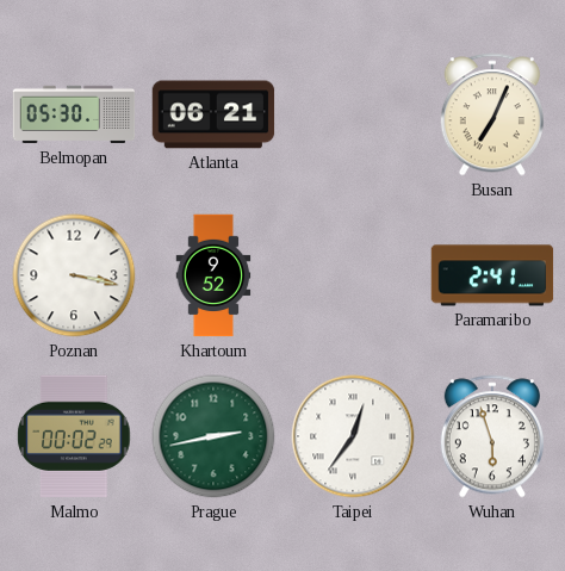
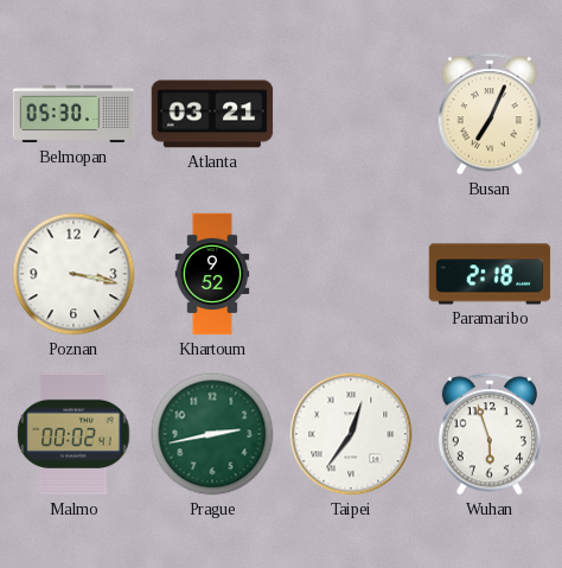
Atlanta: 06:21 -> 03:21
Paramaribo: 2:41 -> 2:18
Malmo: 00:02:29 -> 00:02:41
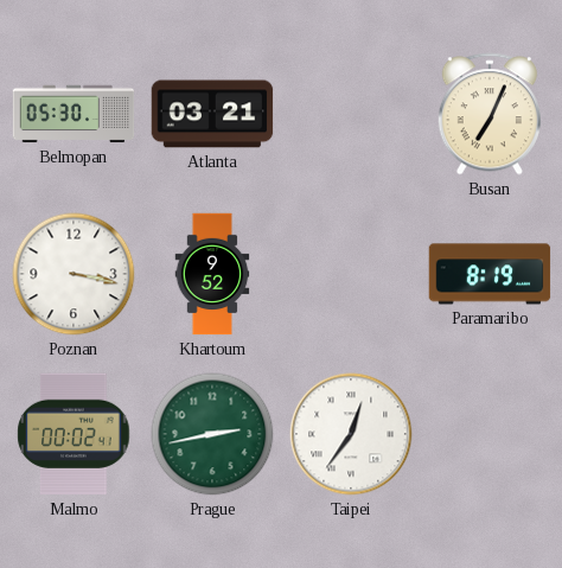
Paramaribo: 2:18 -> 8:19
Wuhan: 5:57 -> none
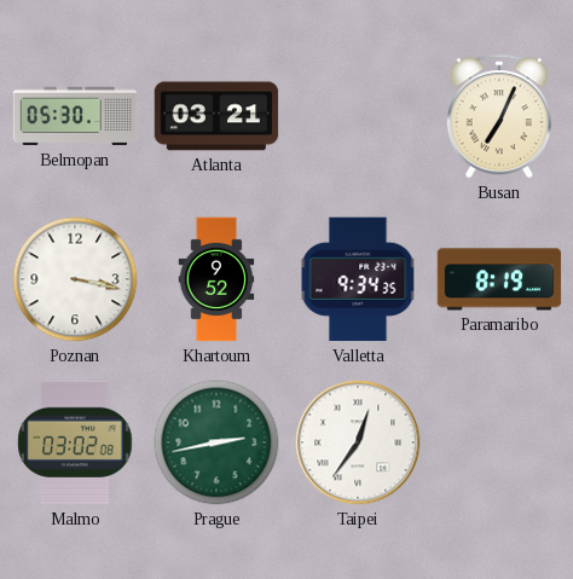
Valletta: none -> 9:34
Malmo: 00:02 -> 03:02
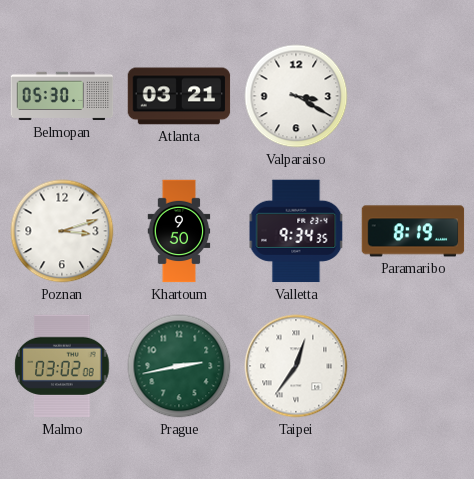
Valparaiso: none -> 3:20
Busan: 7:04 -> none
Poznan: 3:17 -> 3:12
Khartoum: 9:52 -> 9:50
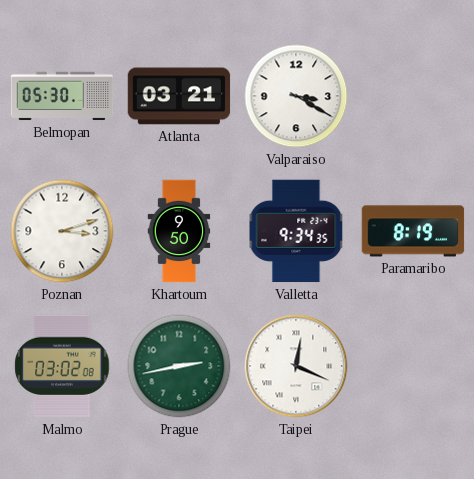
Taipei: 12:36 -> 12:19
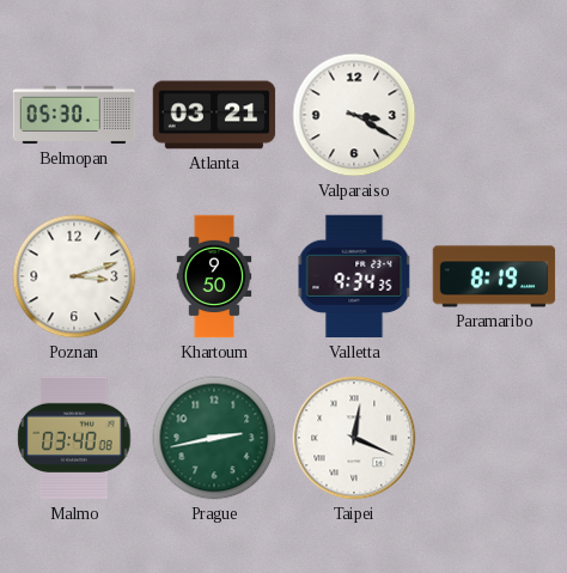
Malmo: 03:02 -> 03:40
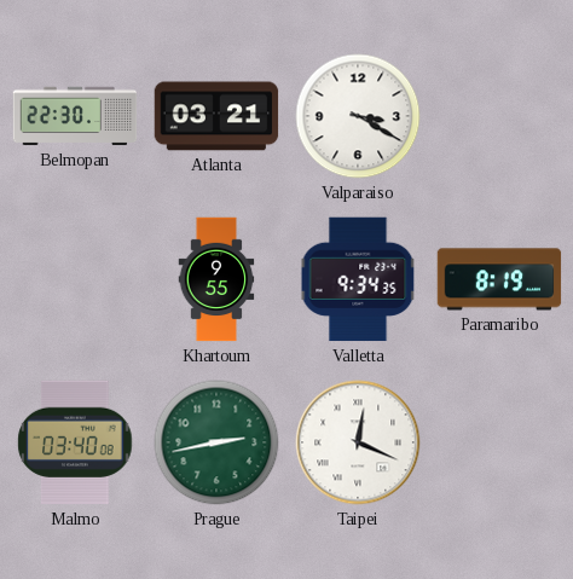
Belmopan: 05:30 -> 22:30
Poznan: 3:12 -> none
Khartoum: 9:50 -> 9:55
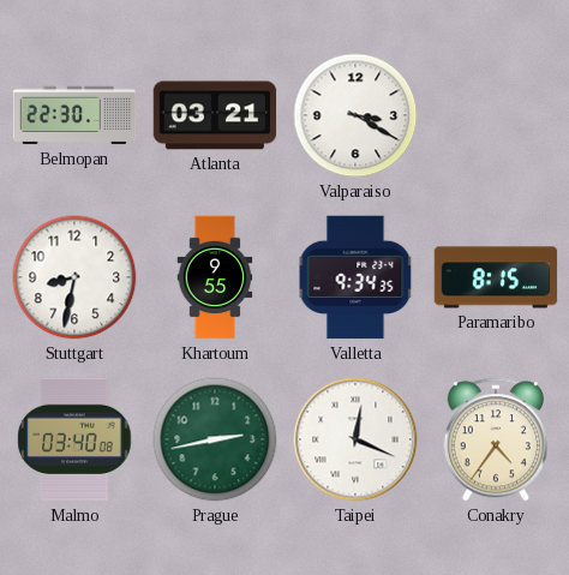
Stuttgart: none -> 8:32
Paramaribo: 8:19 -> 8:15
Conakry: none -> 4:36
